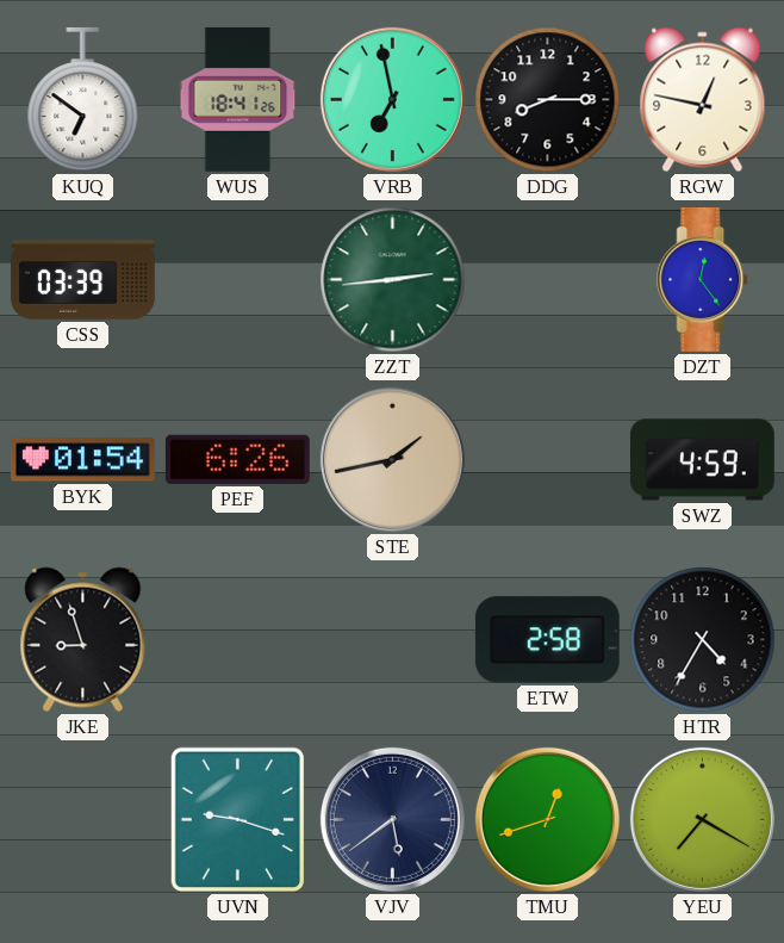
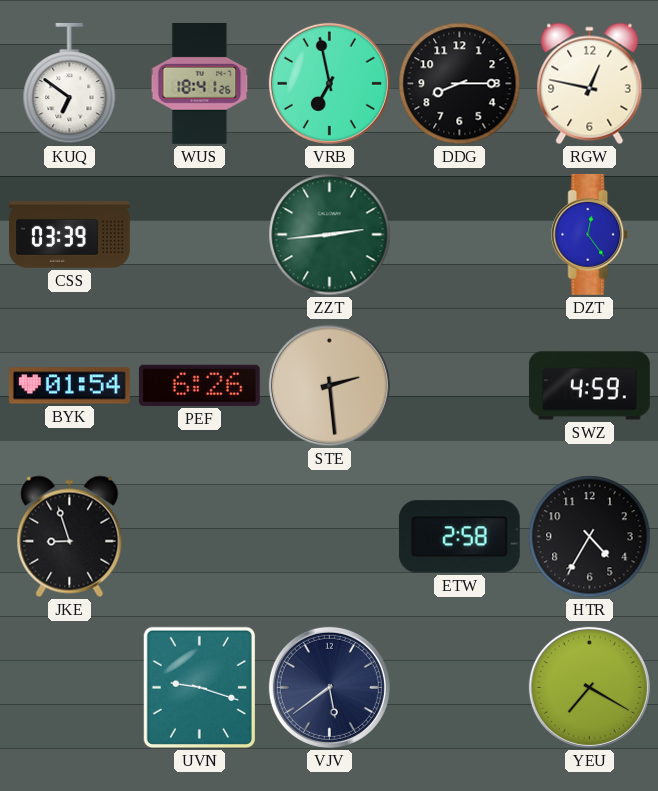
STE: 1:43 -> 2:29
TMU: 12:42 -> none
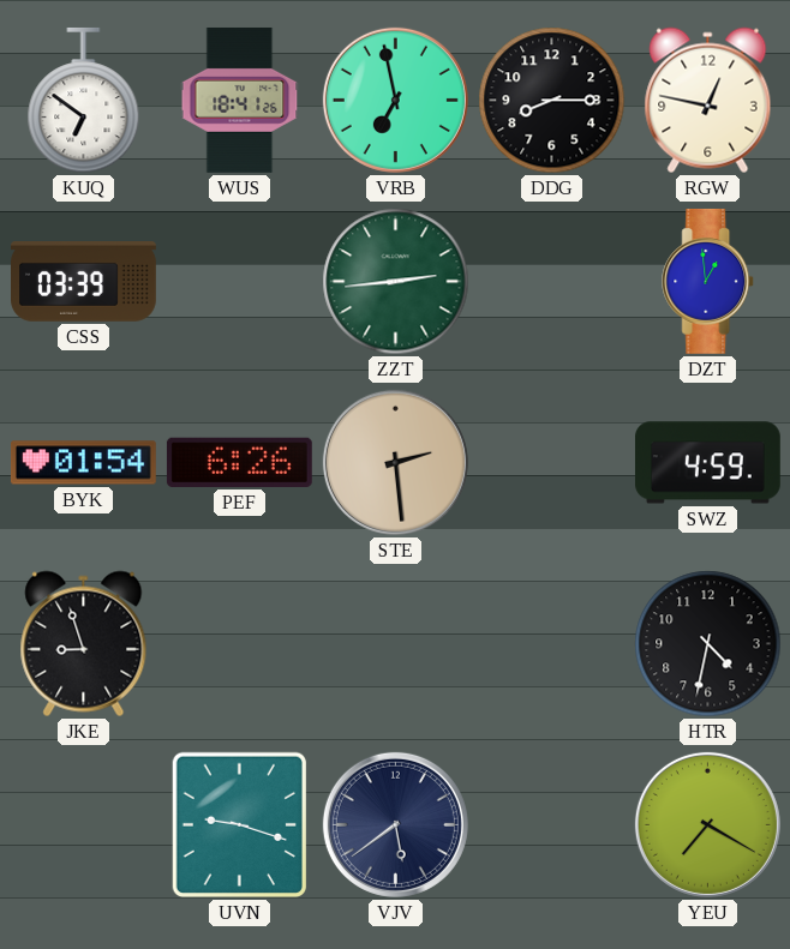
DZT: 12:24 -> 12:59
ETW: 2:58 -> none
HTR: 4:35 -> 4:32
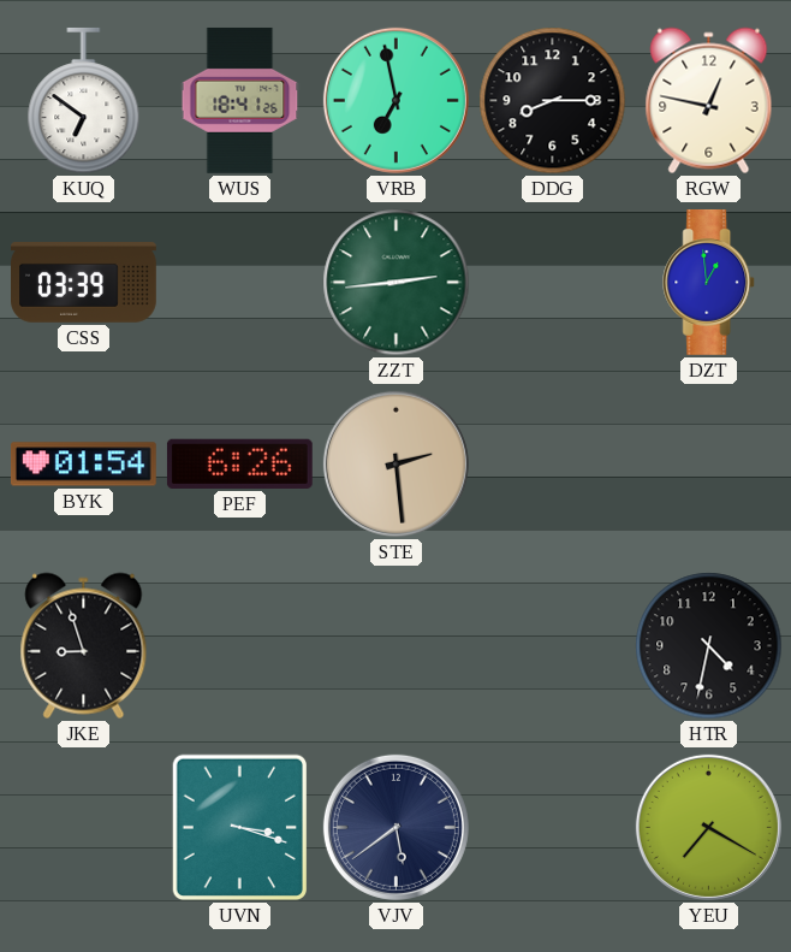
SWZ: 4:59 -> none
UVN: 9:18 -> 3:18
